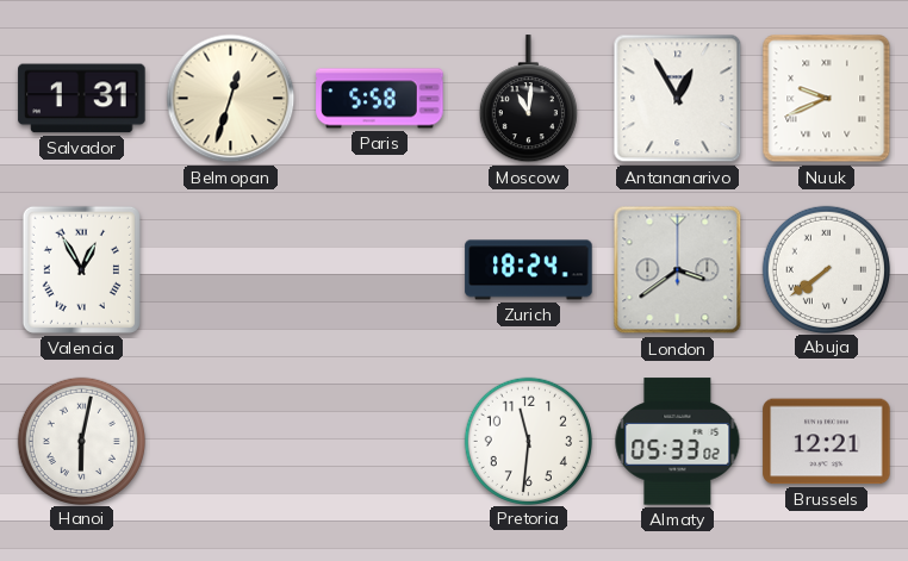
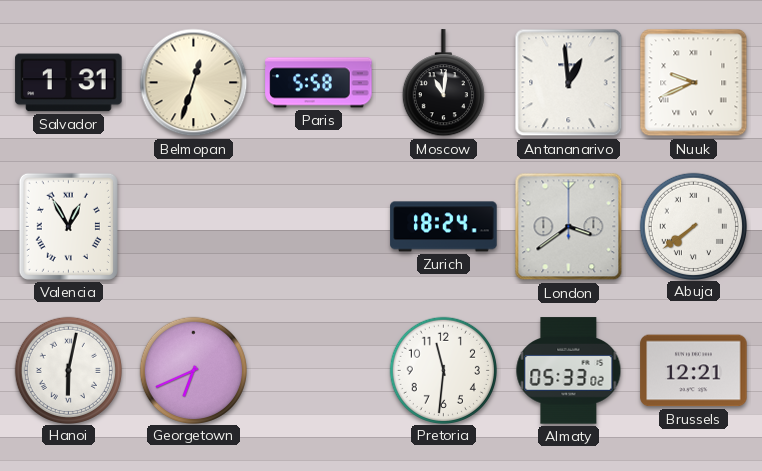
Antananarivo: 12:55 -> 12:59
Georgetown: none -> 6:41
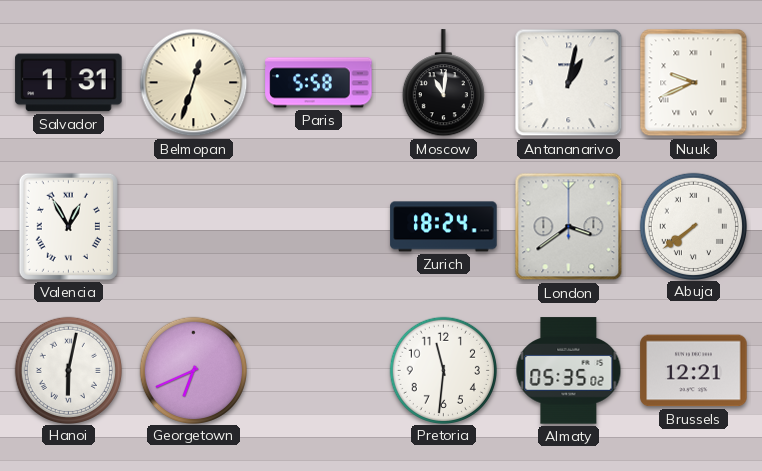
Antananarivo: 12:59 -> 1:02
Almaty: 05:33 -> 05:35
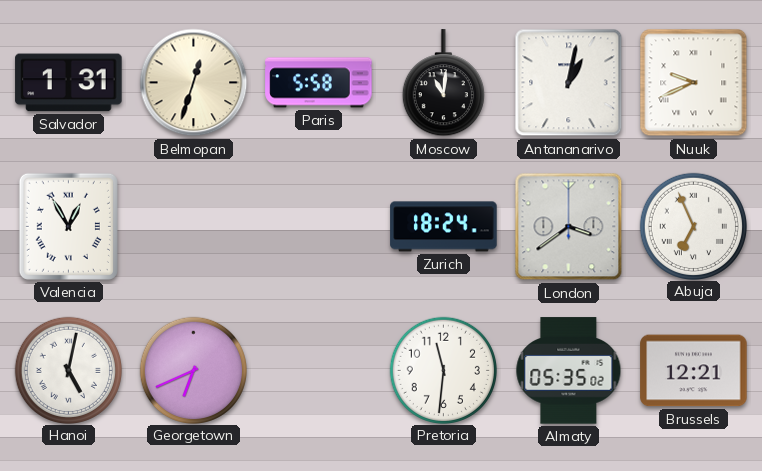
Abuja: 7:39 -> 6:56
Hanoi: 6:02 -> 5:02
